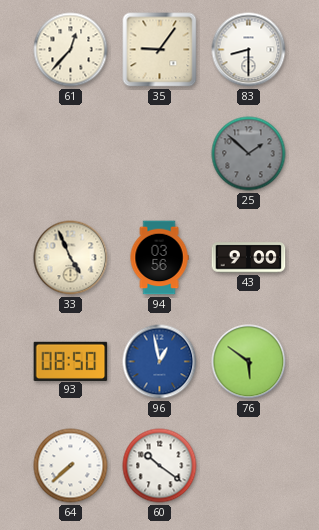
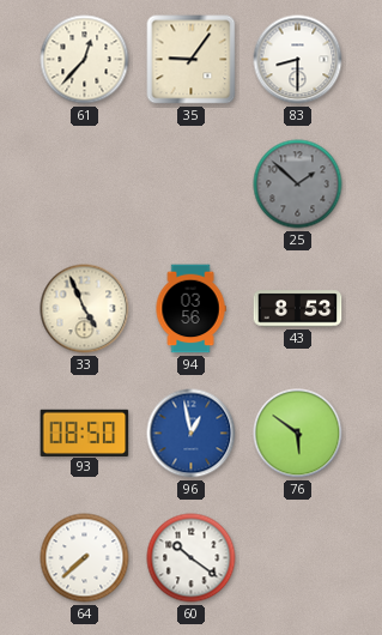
43: 9:00 -> 8:53
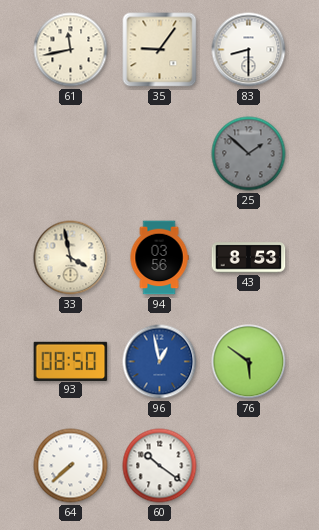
61: 12:37 -> 11:43
33: 4:56 -> 3:58
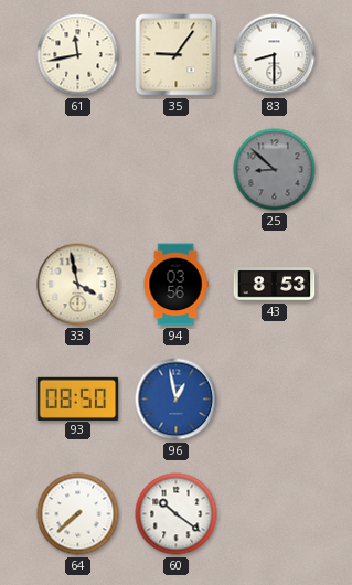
25: 1:52 -> 8:52
76: 5:51 -> none
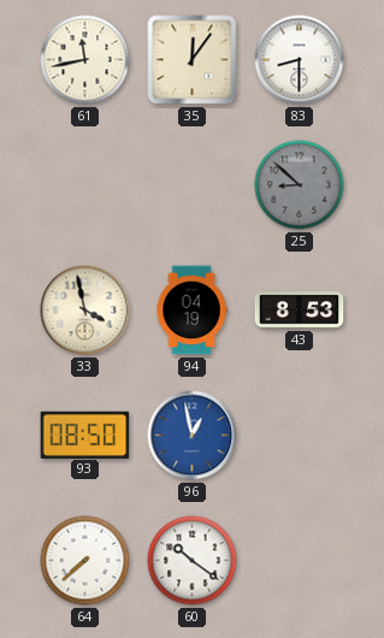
35: 9:06 -> 12:06
94: 03:56 -> 04:19
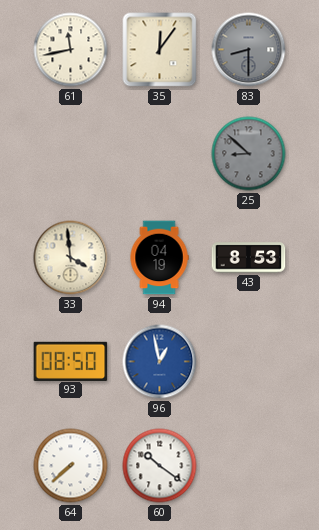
83 dial: white -> grey
33: 3:58 -> 3:59
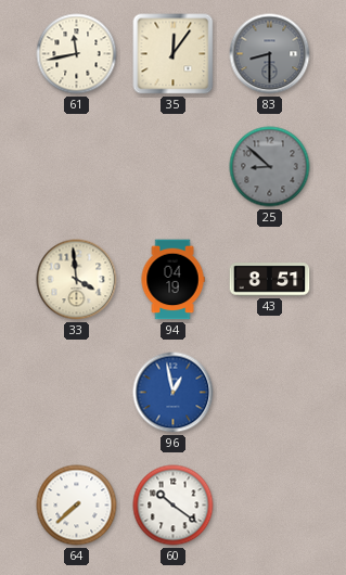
43: 8:53 -> 8:51
93: 08:50 -> none
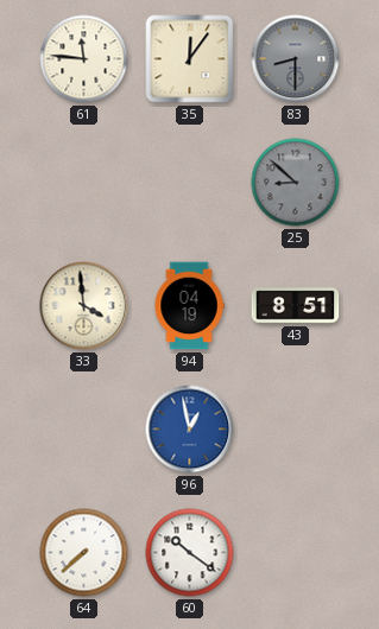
61: 11:43 -> 11:46
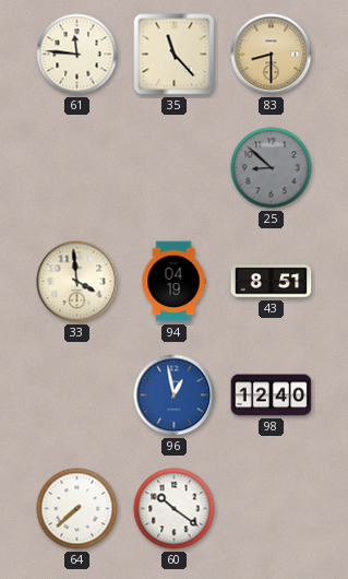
35: 12:06 -> 11:23
83 dial: grey -> champagne
98: none -> 12:40
